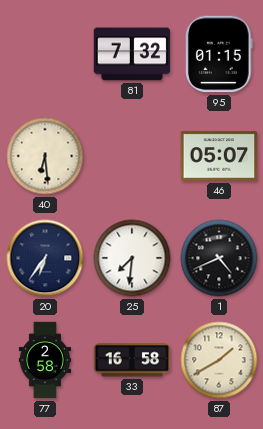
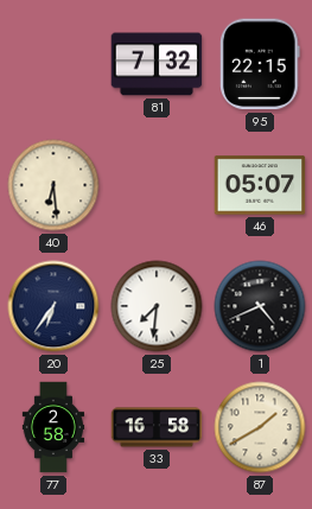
95: 01:15 -> 22:15
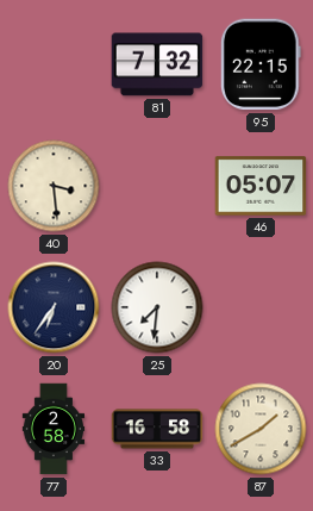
40: 6:29 -> 3:29
1: 4:41 -> none
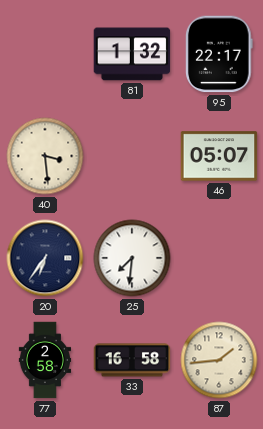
81: 7:32 -> 1:32
95: 22:15 -> 22:17
87: 1:40 -> 1:44
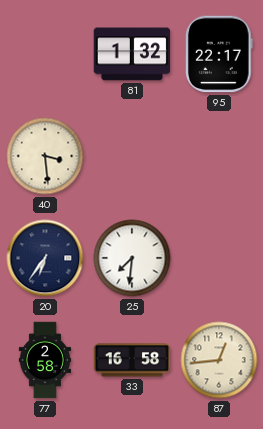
46: 05:07 -> none
87: 1:44 -> 12:44
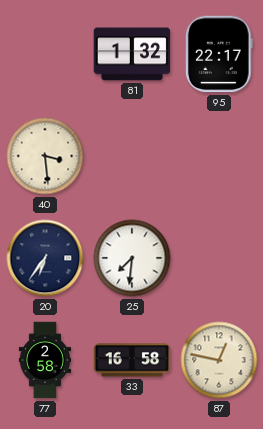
87: 12:44 -> 12:47
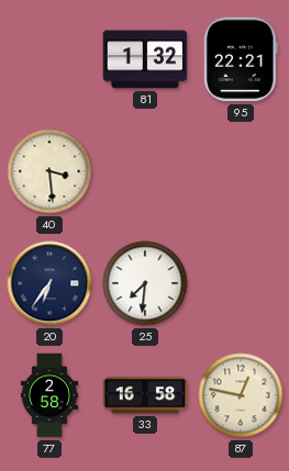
95: 22:17 -> 22:21
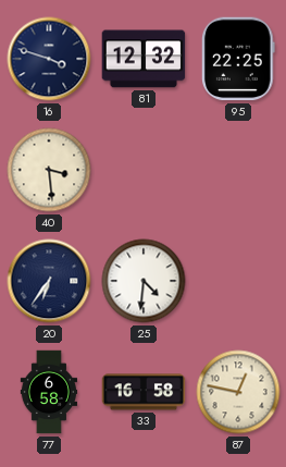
16: none -> 3:48
81: 1:32 -> 12:32
95: 22:21 -> 22:25
25: 7:31 -> 4:31
77: 2:58 -> 6:58
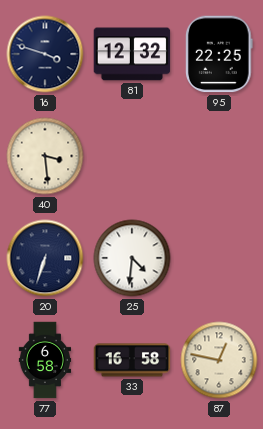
20: 6:36 -> 6:33
